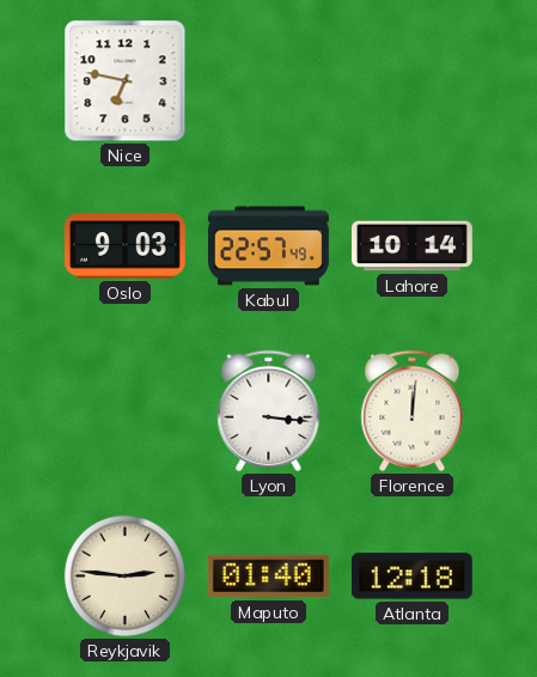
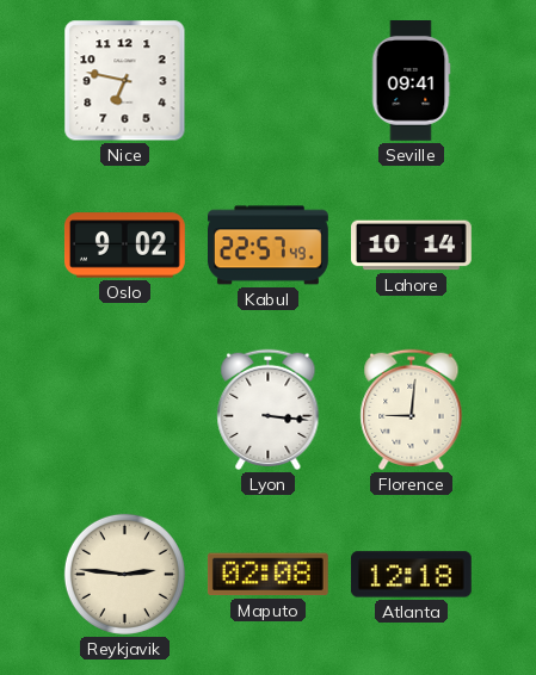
Seville: none -> 09:41
Oslo: 9:03 -> 9:02
Florence: 12:01 -> 9:01
Maputo: 01:40 -> 02:08
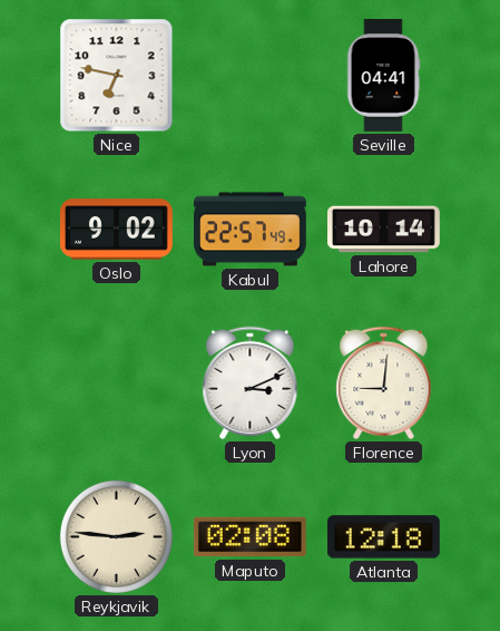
Seville: 09:41 -> 04:41
Lyon: 3:16 -> 3:11
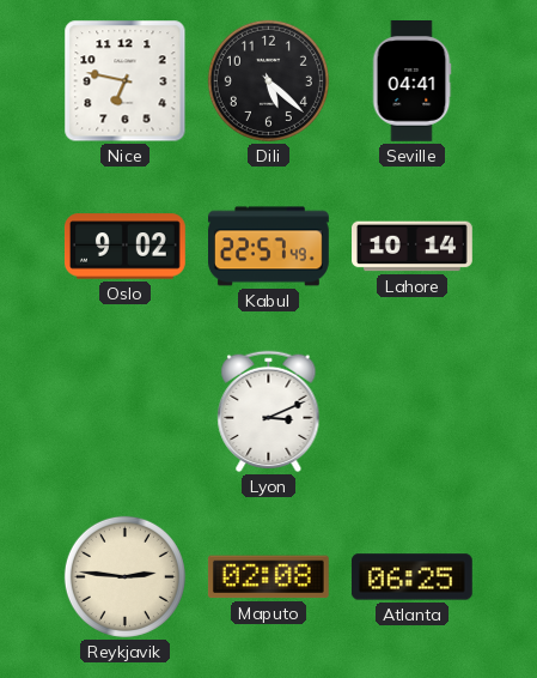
Dili: none -> 5:22
Florence: 9:01 -> none
Atlanta: 12:18 -> 06:25
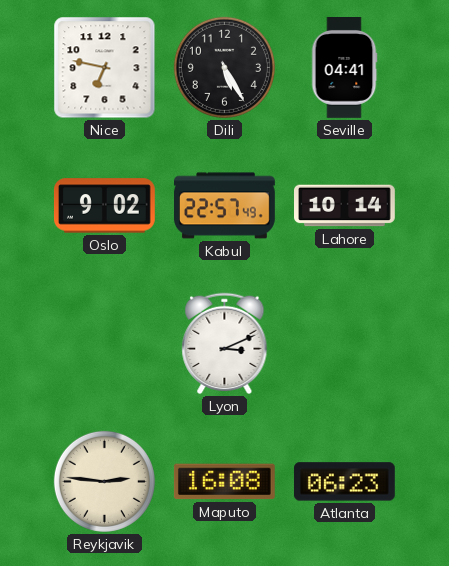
Dili: 5:22 -> 5:25
Maputo: 02:08 -> 16:08
Atlanta: 06:25 -> 06:23
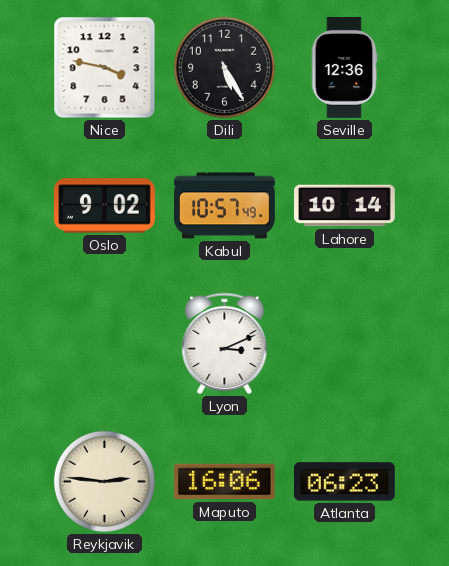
Nice: 6:47 -> 3:47
Seville: 04:41 -> 12:36
Kabul: 22:57 -> 10:57
Maputo: 16:08 -> 16:06
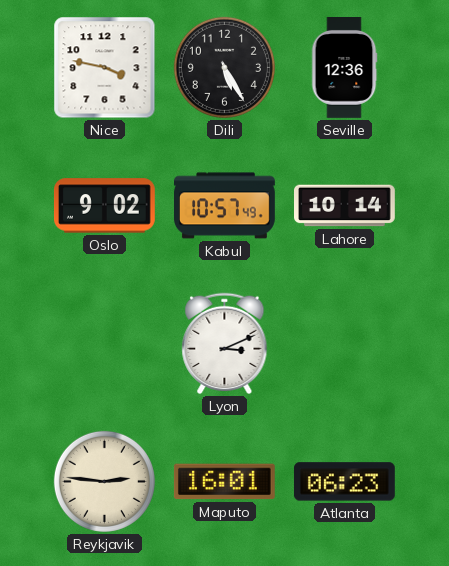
Maputo: 16:06 -> 16:01
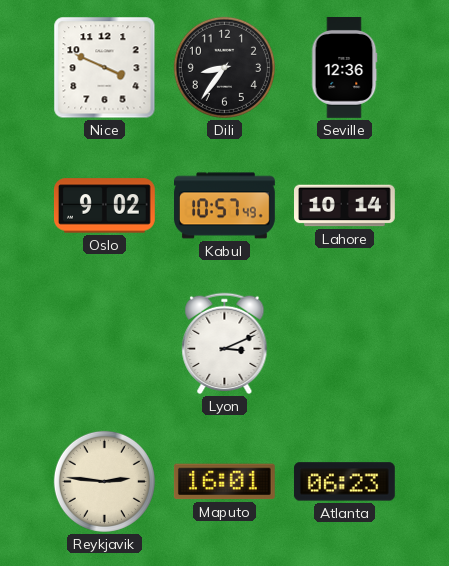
Nice: 3:47 -> 3:49
Dili: 5:25 -> 8:36
